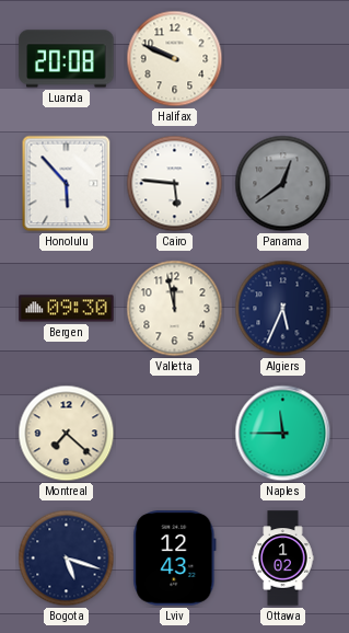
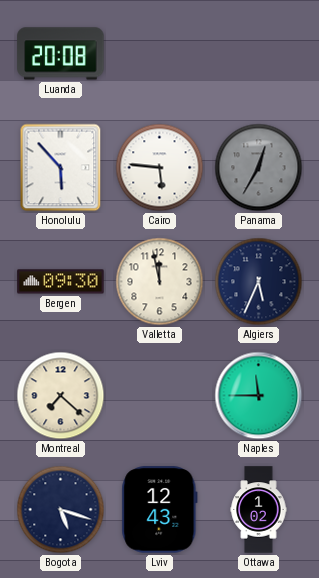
Halifax: 9:49 -> none
Panama: 12:39 -> 12:35
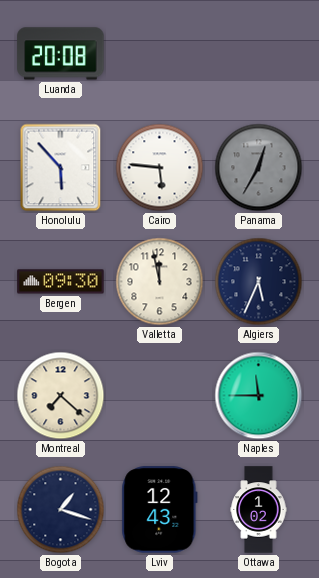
Bogota: 5:18 -> 1:18
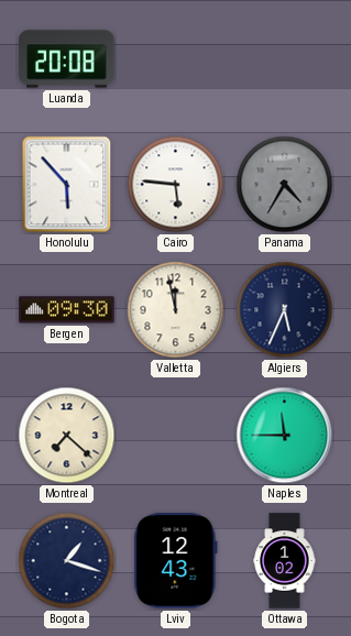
Panama: 12:35 -> 4:35
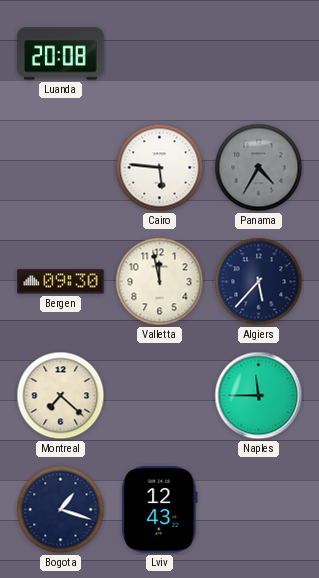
Honolulu: 5:53 -> none
Algiers: 5:34 -> 5:37
Ottawa: 1:02 -> none
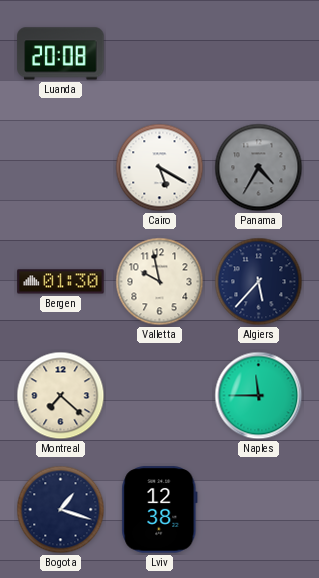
Cairo: 5:46 -> 5:20
Bergen: 09:30 -> 01:30
Valletta: 11:58 -> 9:58
Lviv: 12:43 -> 12:38
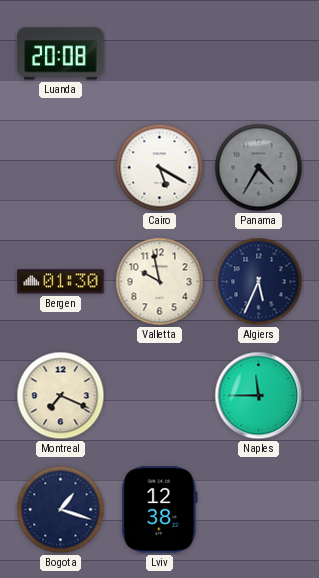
Algiers: 5:37 -> 5:34
Montreal: 7:22 -> 7:19
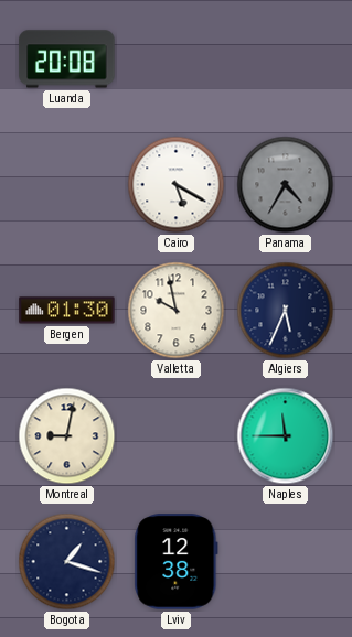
Montreal: 7:19 -> 9:02
